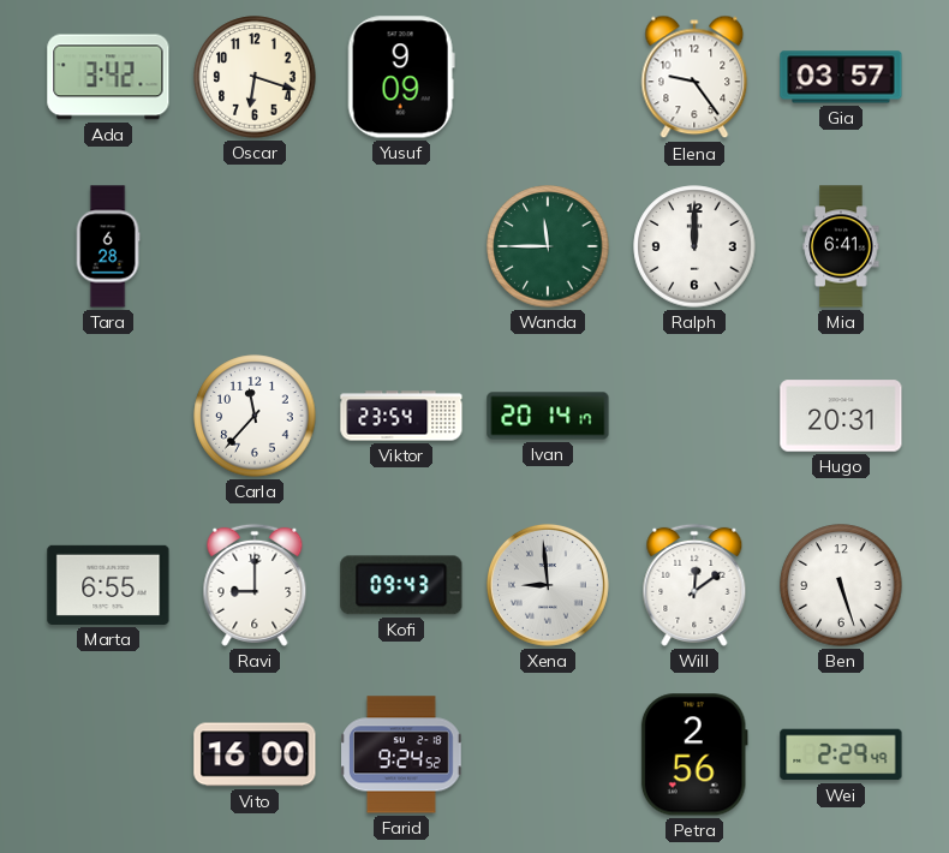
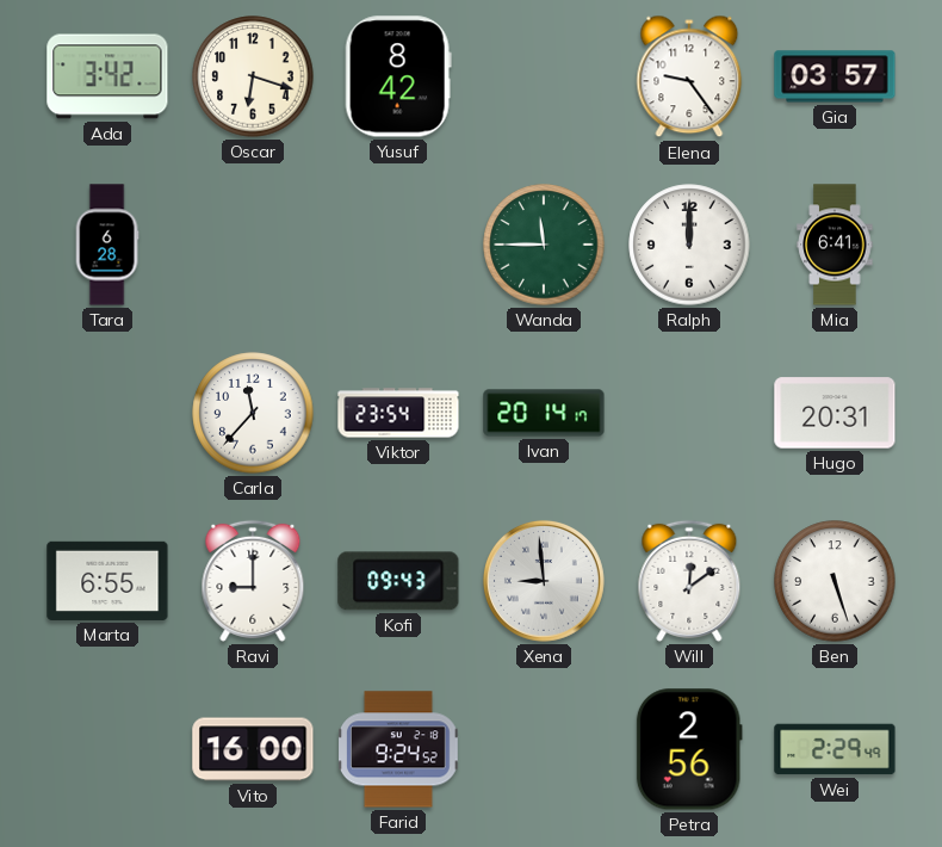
Yusuf: 9:09 -> 8:42
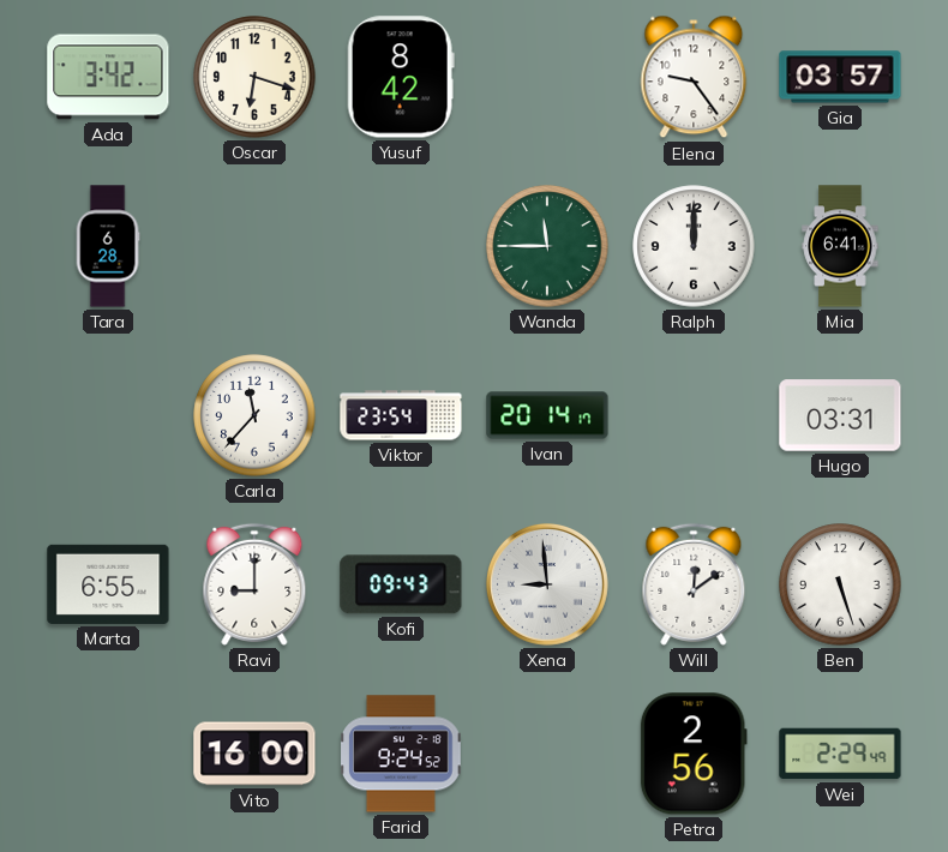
Hugo: 20:31 -> 03:31
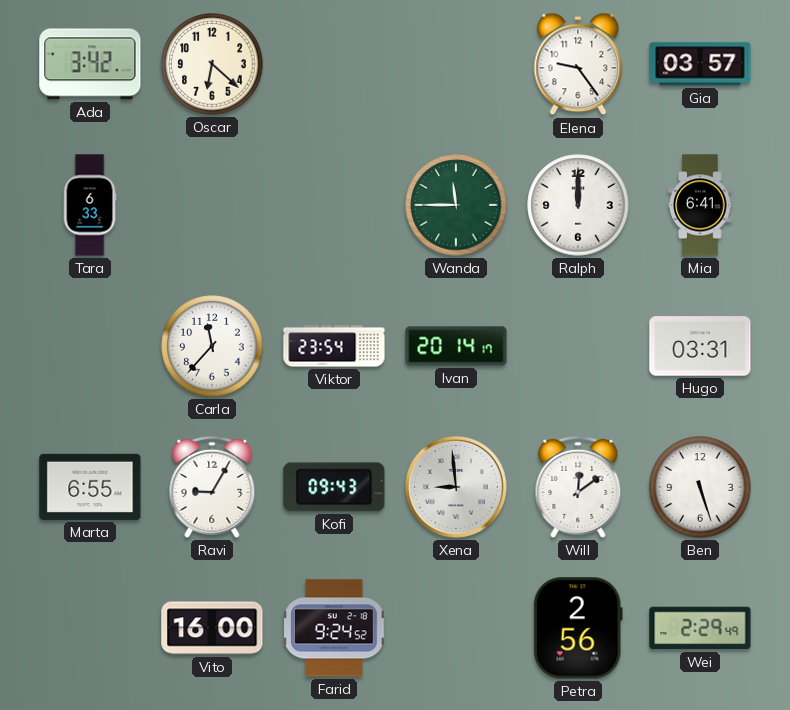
Oscar: 6:18 -> 6:22
Yusuf: 8:42 -> none
Tara: 6:28 -> 6:33
Ravi: 9:00 -> 9:05
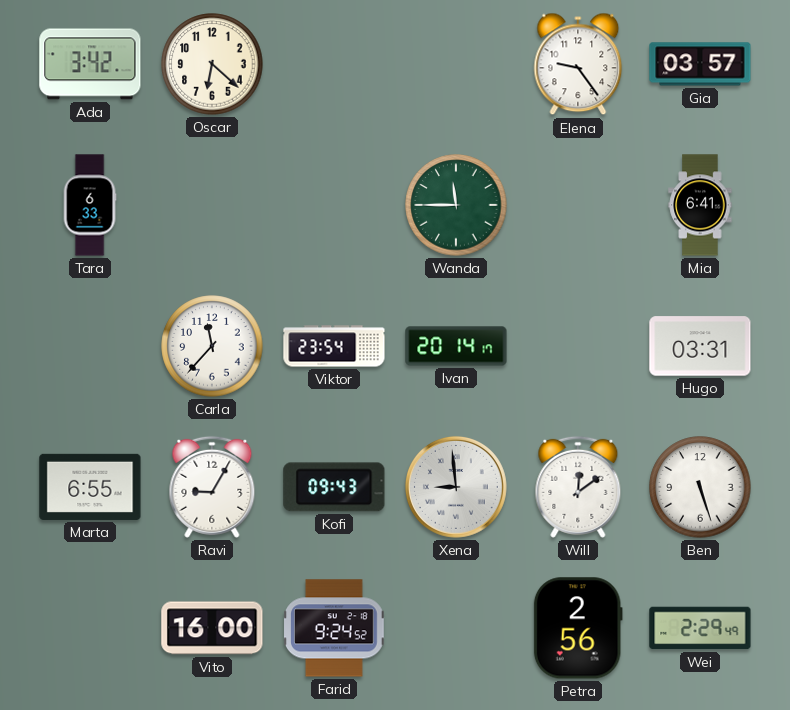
Ralph: 12:00 -> none
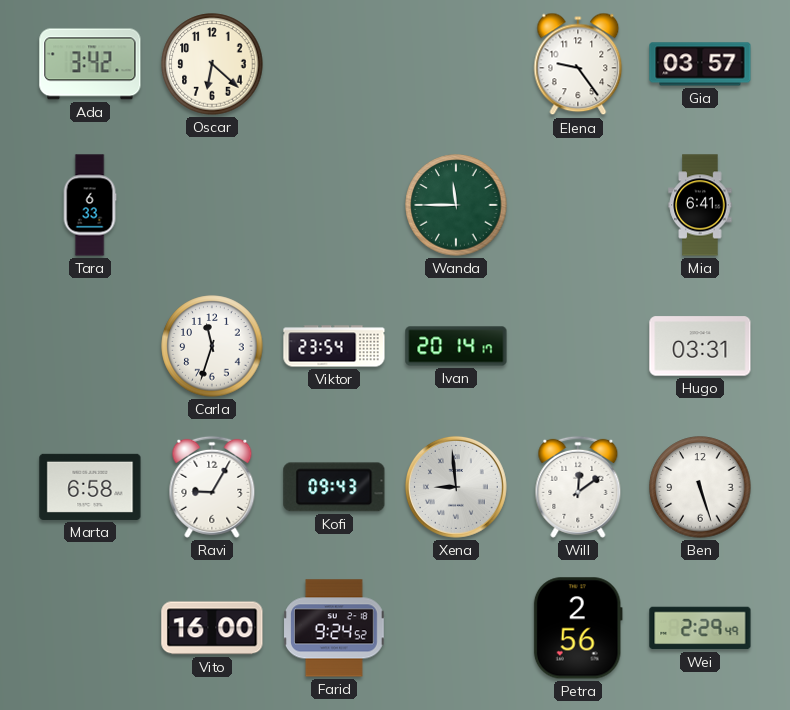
Carla: 11:37 -> 11:33
Marta: 6:55 -> 6:58
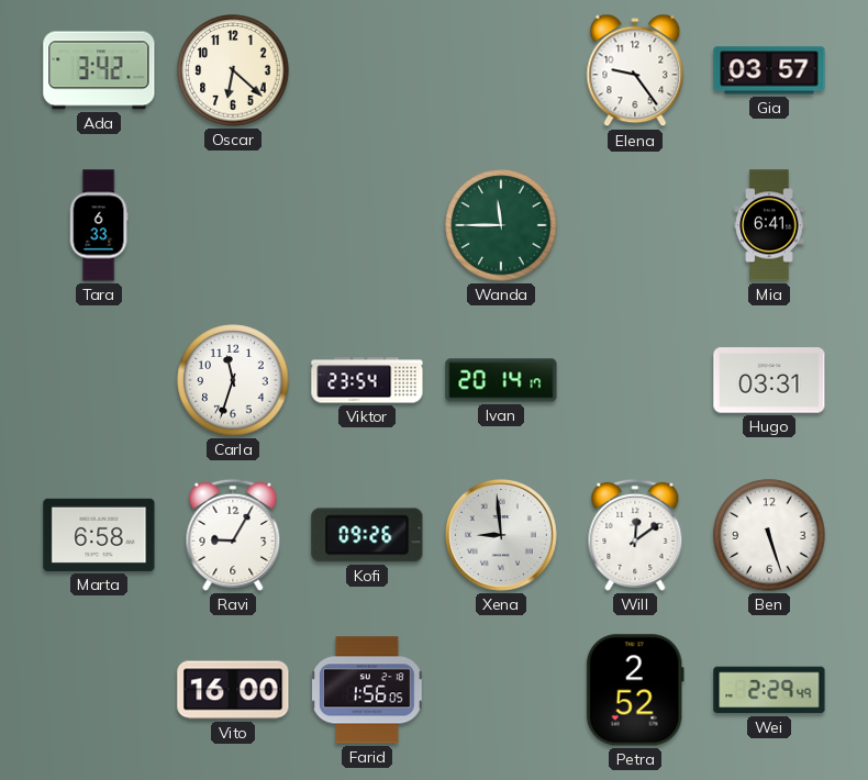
Kofi: 09:43 -> 09:26
Farid: 9:24 -> 1:56
Petra: 2:56 -> 2:52
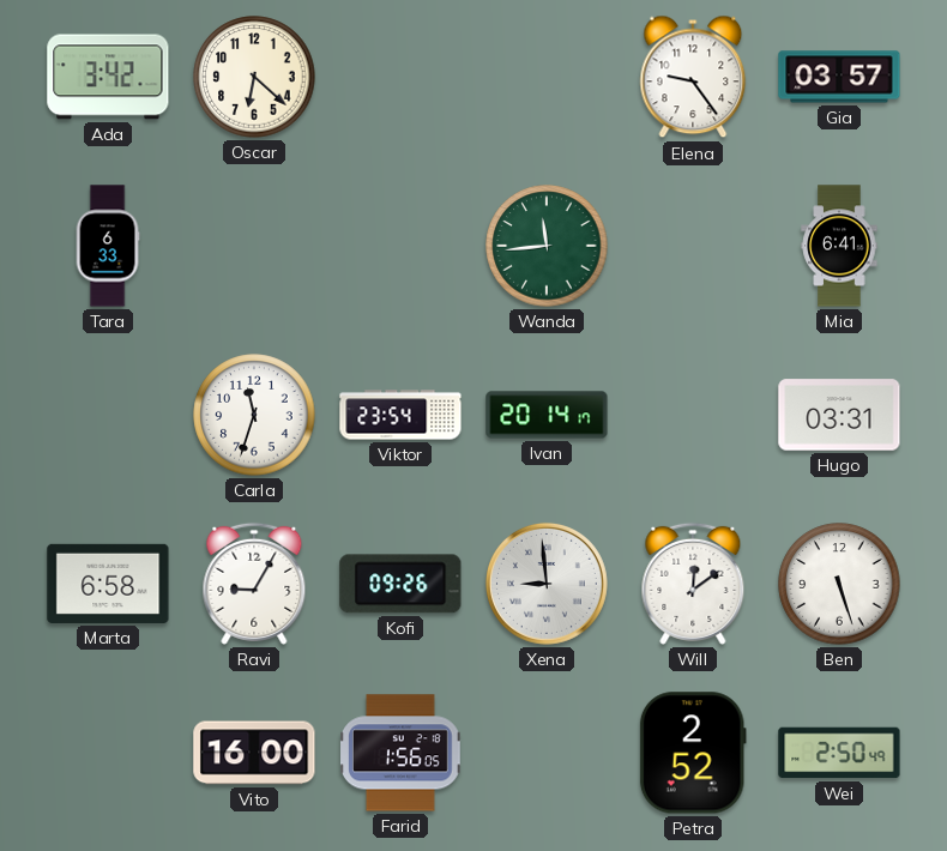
Wanda: 11:45 -> 11:44
Wei: 2:29 -> 2:50
